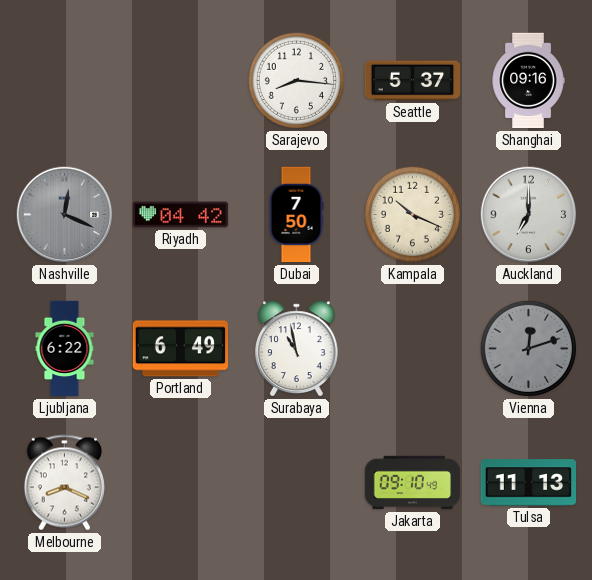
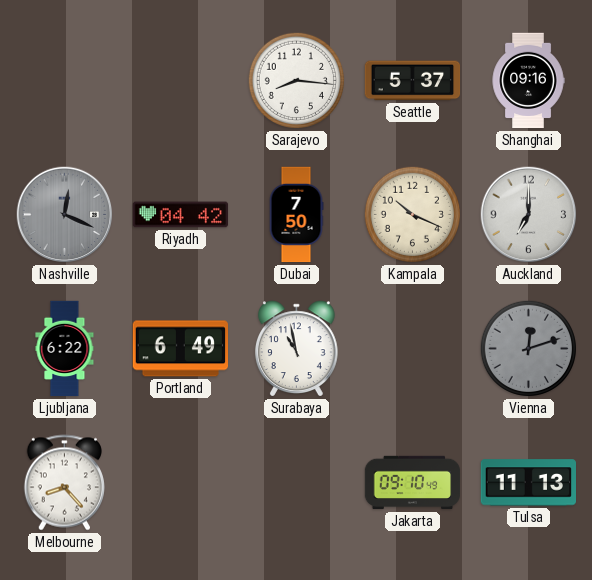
Melbourne: 8:19 -> 8:23
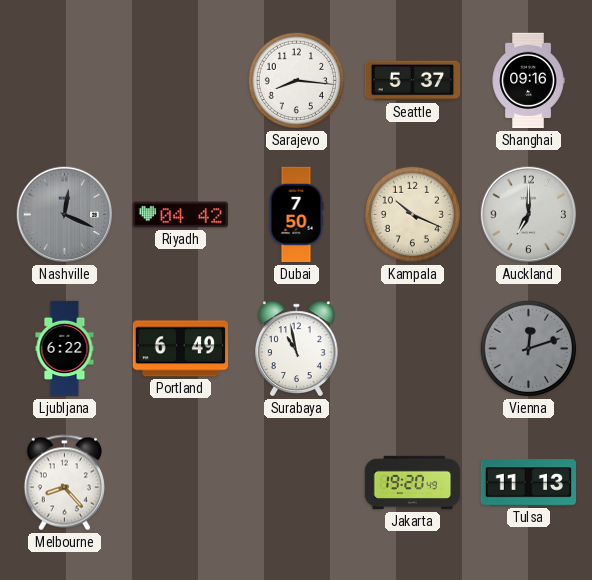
Jakarta: 09:10 -> 19:20
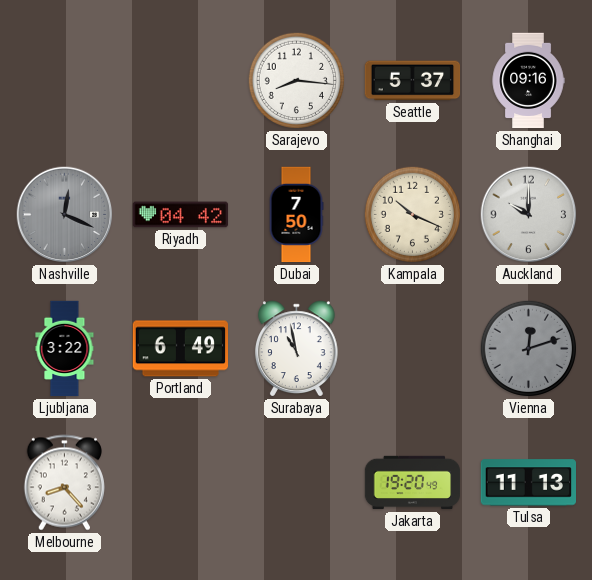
Auckland: 7:00 -> 10:00
Ljubljana: 6:22 -> 3:22
